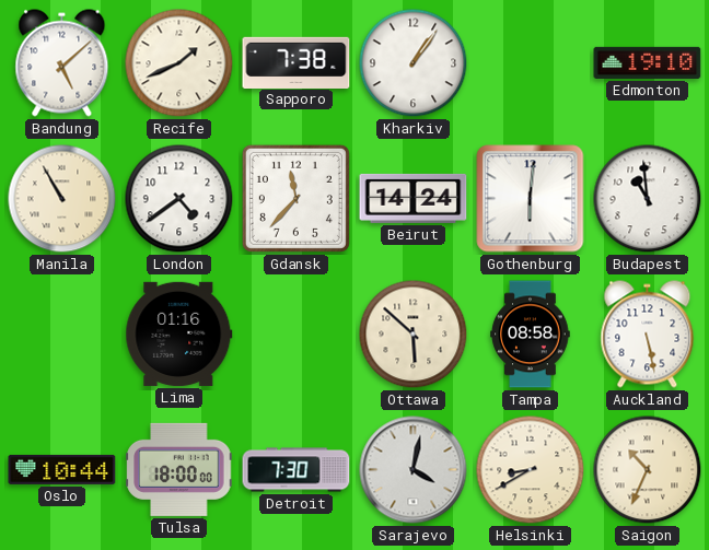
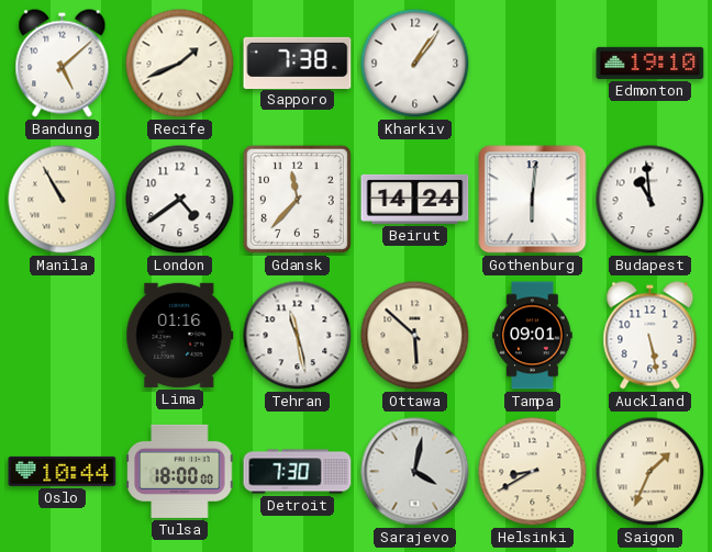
Tehran: none -> 11:28
Tampa: 08:58 -> 09:01
Saigon: 10:34 -> 1:34
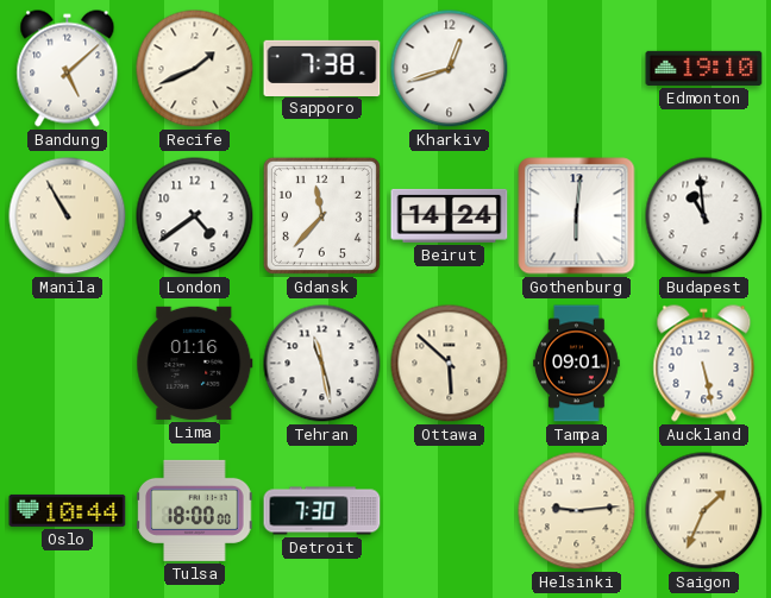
Kharkiv: 1:06 -> 12:42
Sarajevo: 4:02 -> none
Helsinki: 8:40 -> 9:14
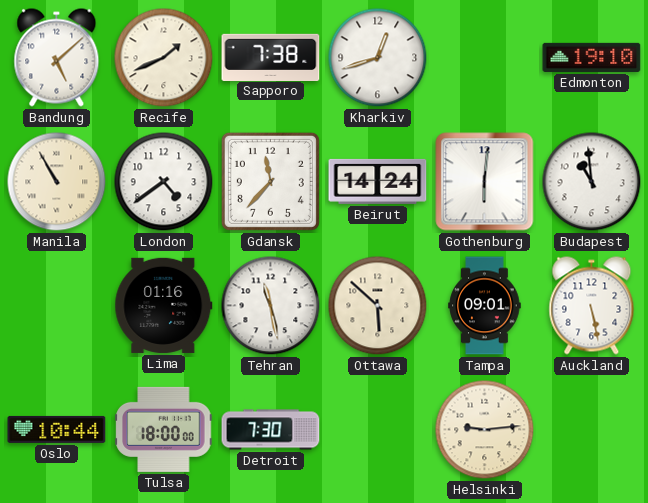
Saigon: 1:34 -> none
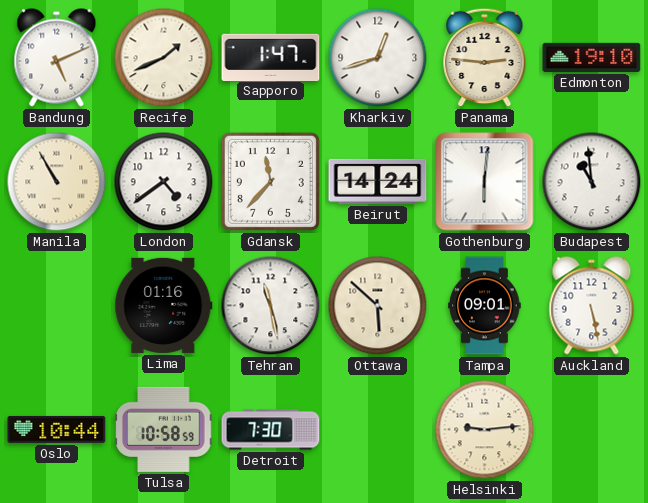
Bandung: 5:08 -> 5:11
Sapporo: 7:38 -> 1:47
Panama: none -> 2:46
Tulsa: 18:00 -> 10:58
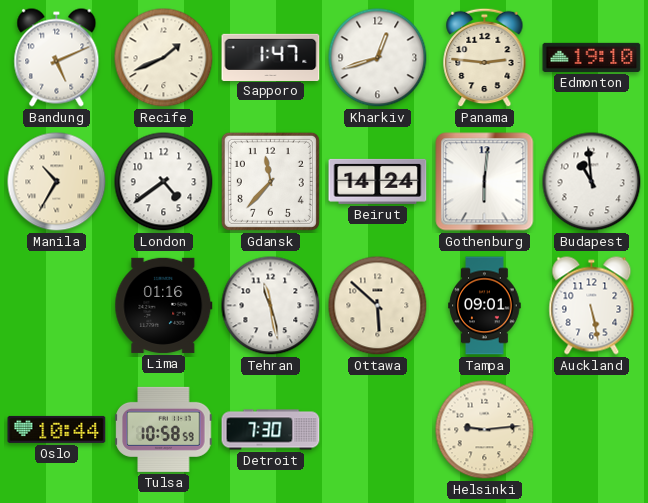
Manila: 10:55 -> 10:35
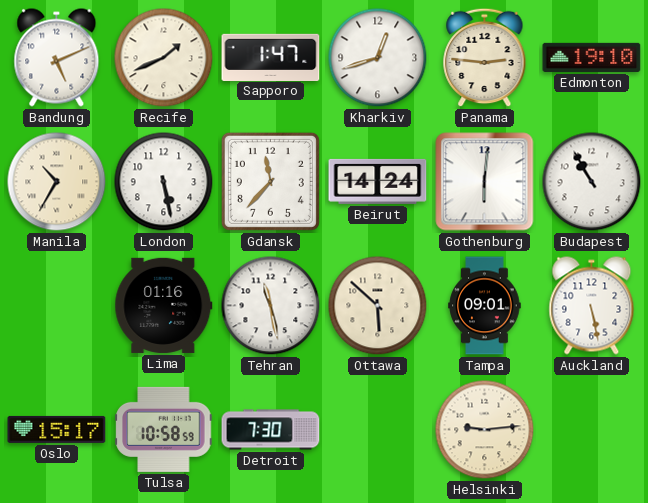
London: 4:39 -> 5:28
Budapest: 10:59 -> 10:55
Oslo: 10:44 -> 15:17
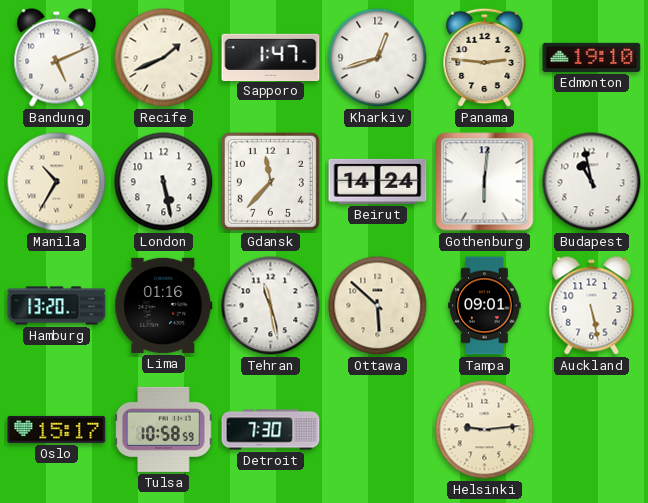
Budapest: 10:55 -> 10:58
Hamburg: none -> 13:20
